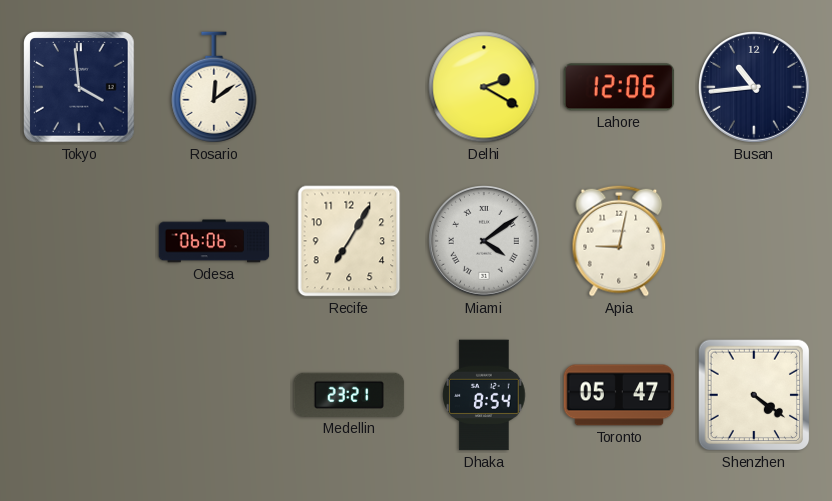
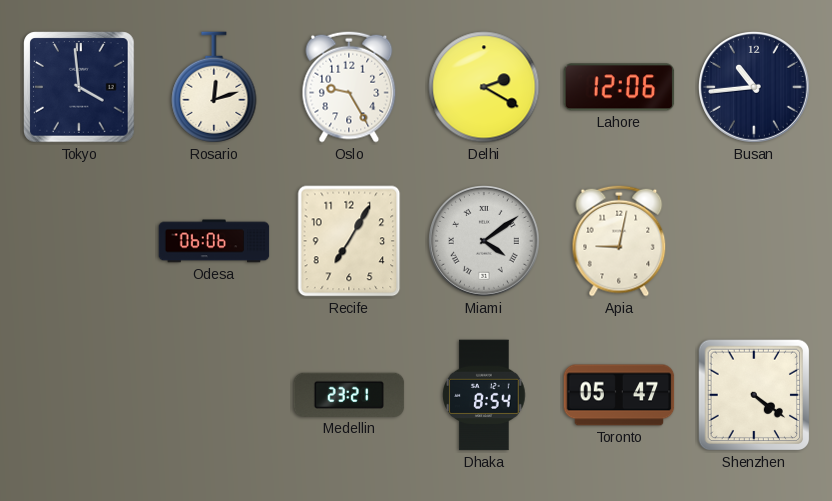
Rosario: 12:09 -> 12:12
Oslo: none -> 9:25
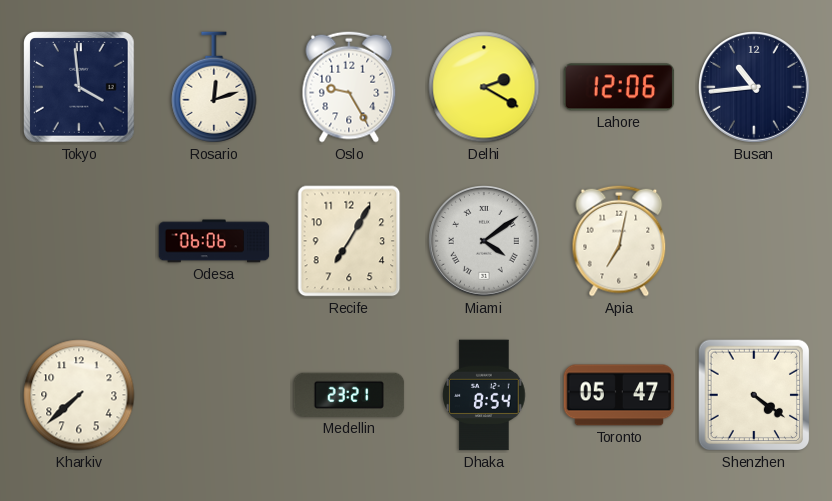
Apia: 9:02 -> 7:02
Kharkiv: none -> 7:38
